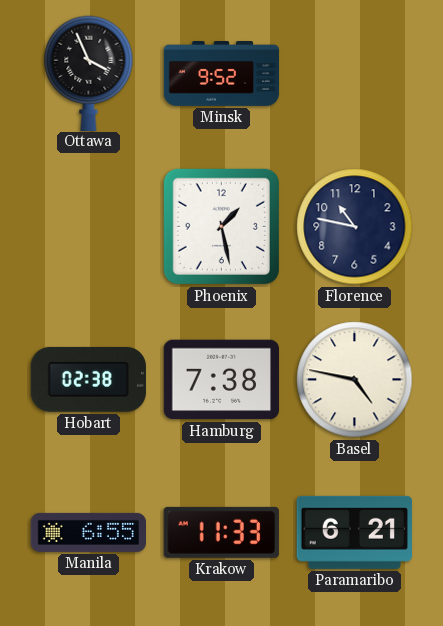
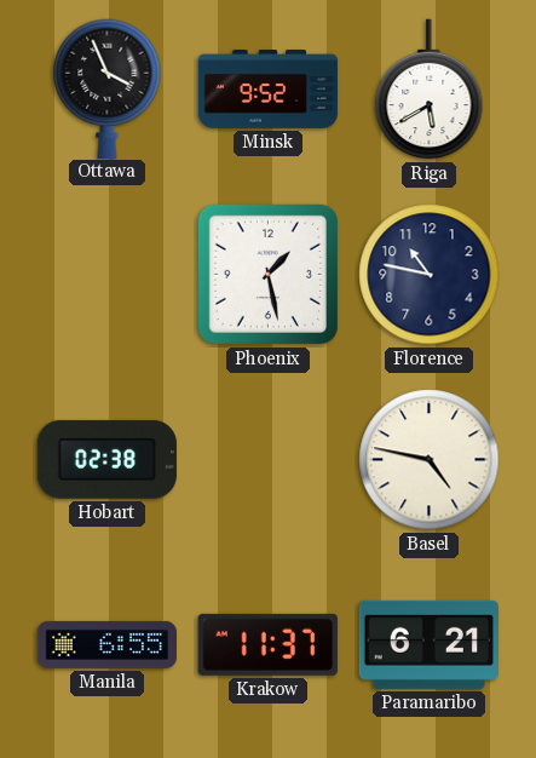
Riga: none -> 5:40
Hamburg: 7:38 -> none
Krakow: 11:33 -> 11:37
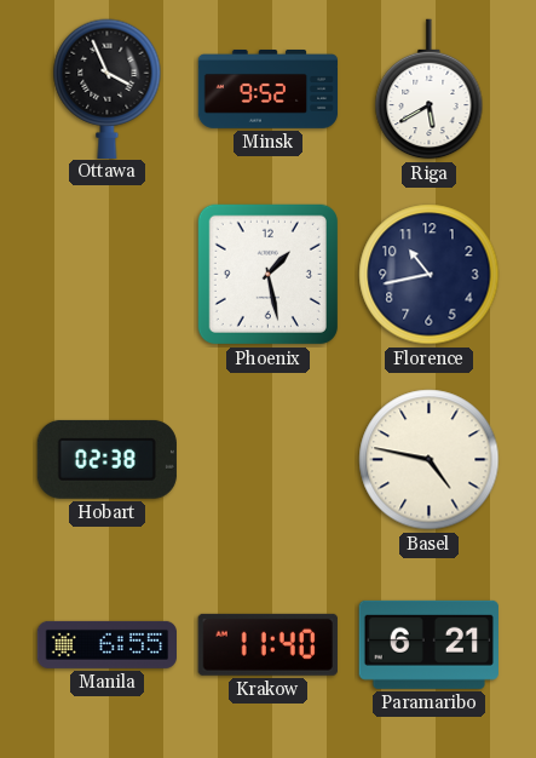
Florence: 10:47 -> 10:43
Krakow: 11:37 -> 11:40
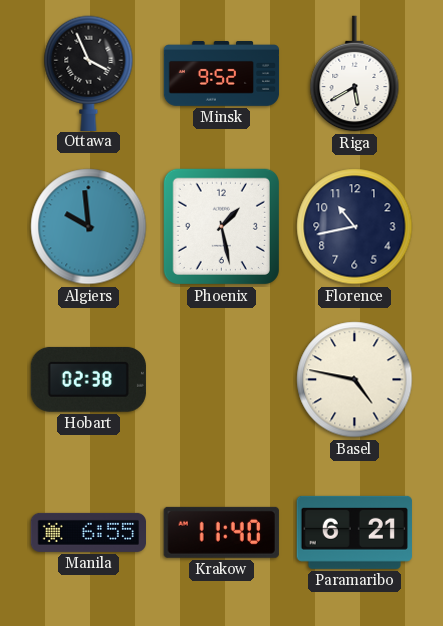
Algiers: none -> 9:59
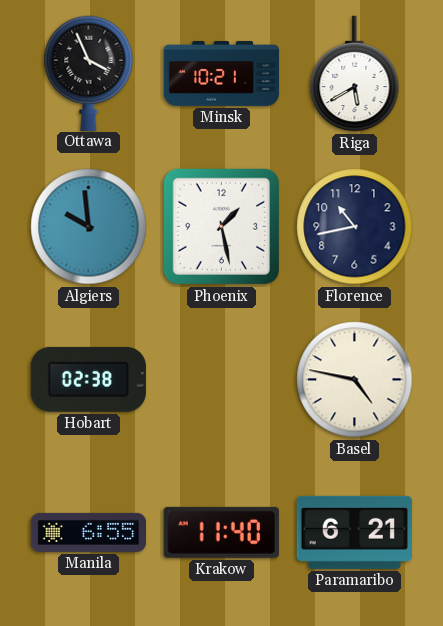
Minsk: 9:52 -> 10:21
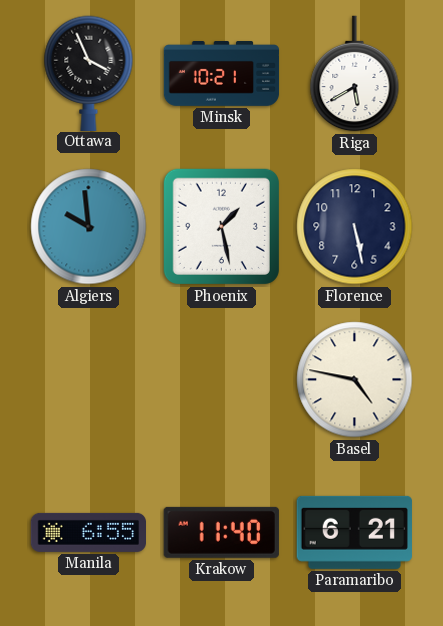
Florence: 10:43 -> 5:28
Hobart: 02:38 -> none
